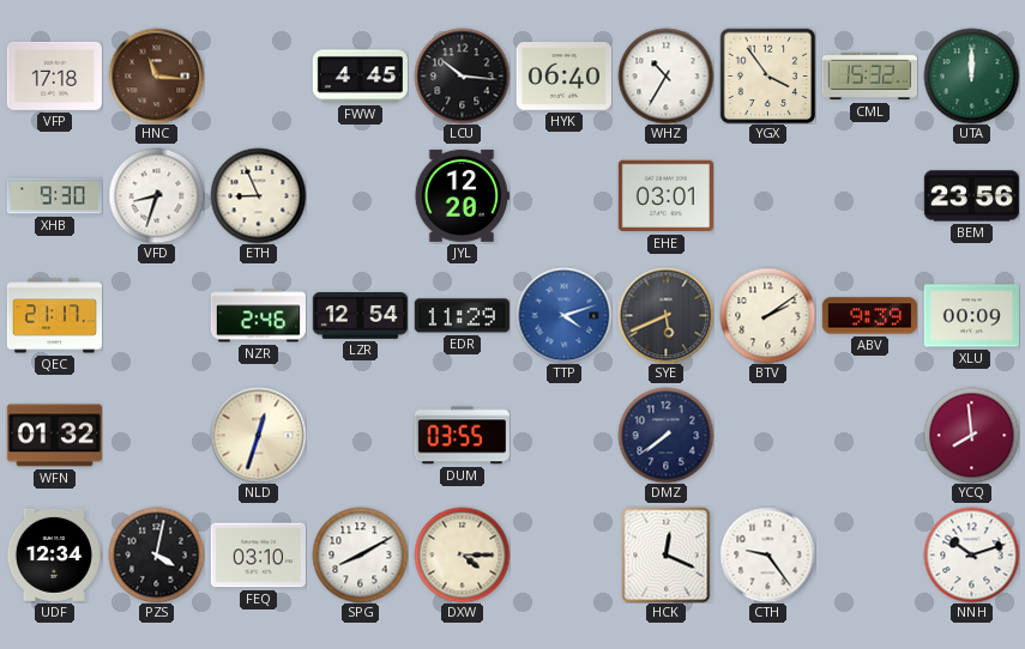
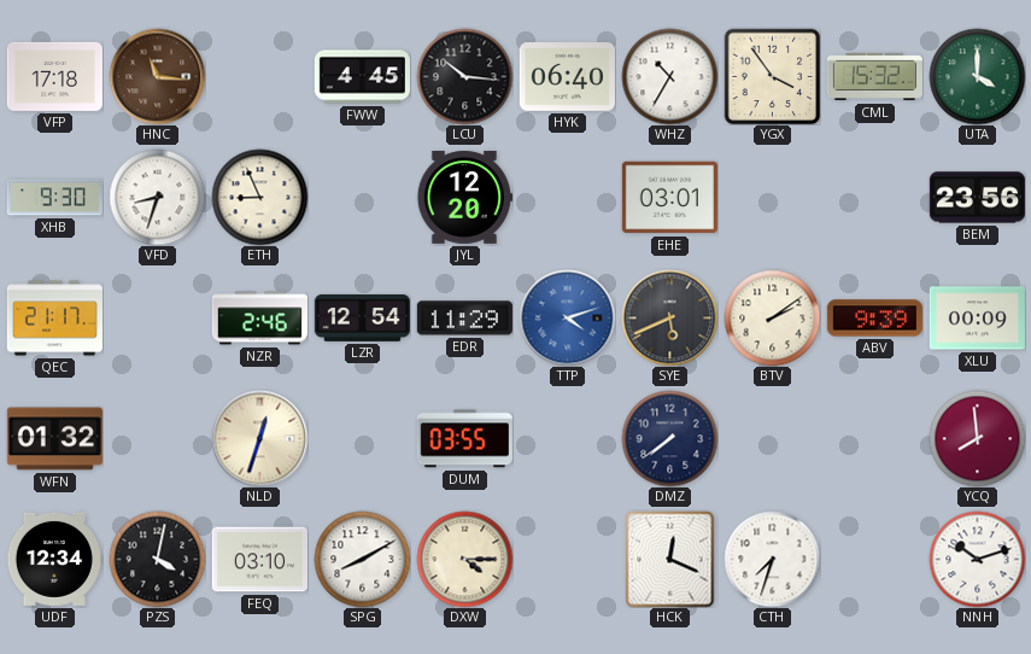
UTA: 12:00 -> 4:00
CTH: 9:24 -> 7:33
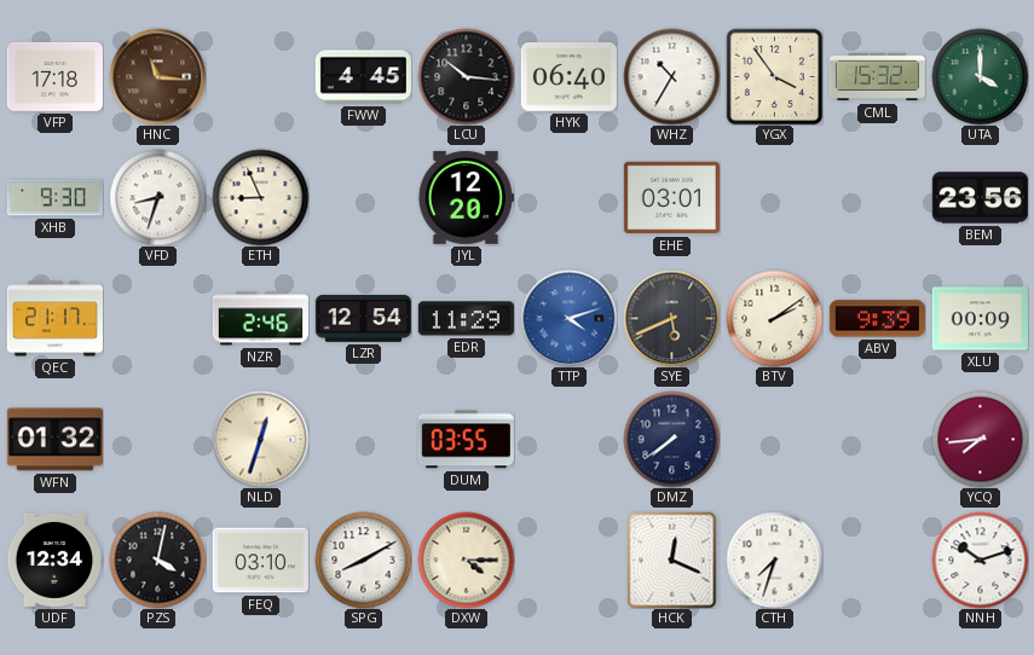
YCQ: 7:59 -> 7:44
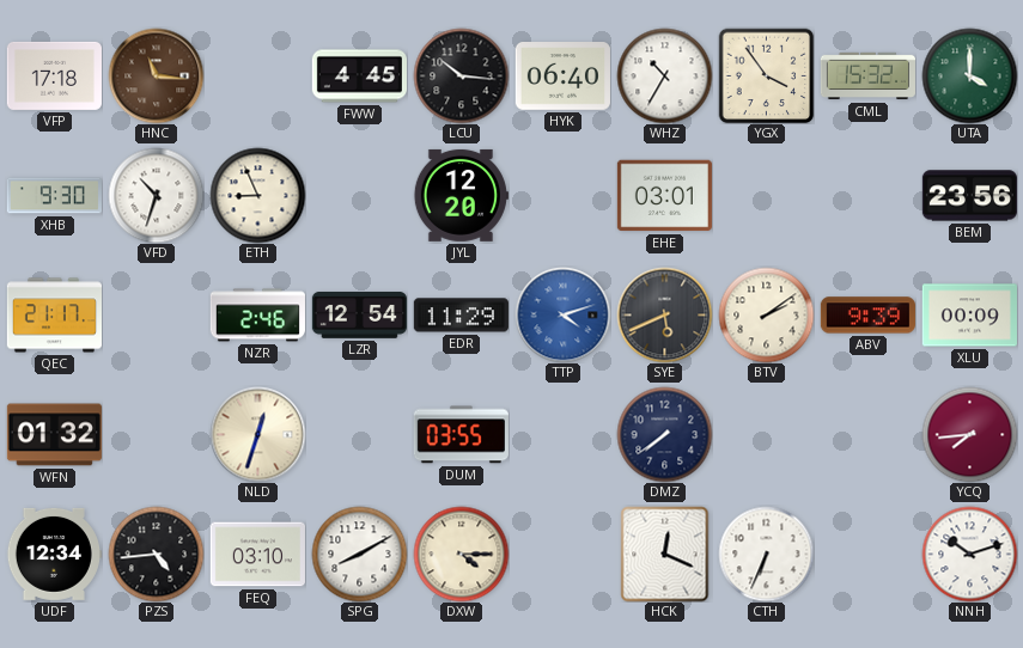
VFD: 8:33 -> 10:33
PZS: 4:02 -> 4:44
CTH: 7:33 -> 6:34
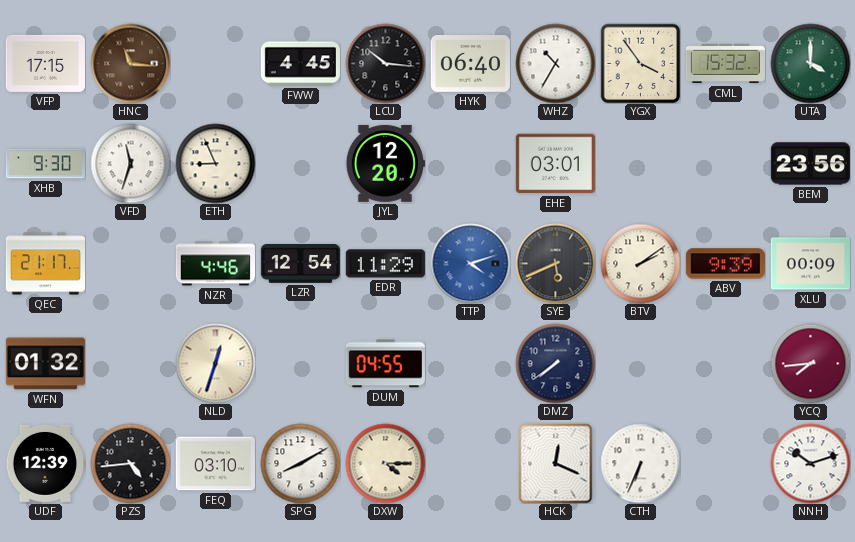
VFP: 17:18 -> 17:15
VFD: 10:33 -> 11:33
NZR: 2:46 -> 4:46
DUM: 03:55 -> 04:55
UDF: 12:34 -> 12:39
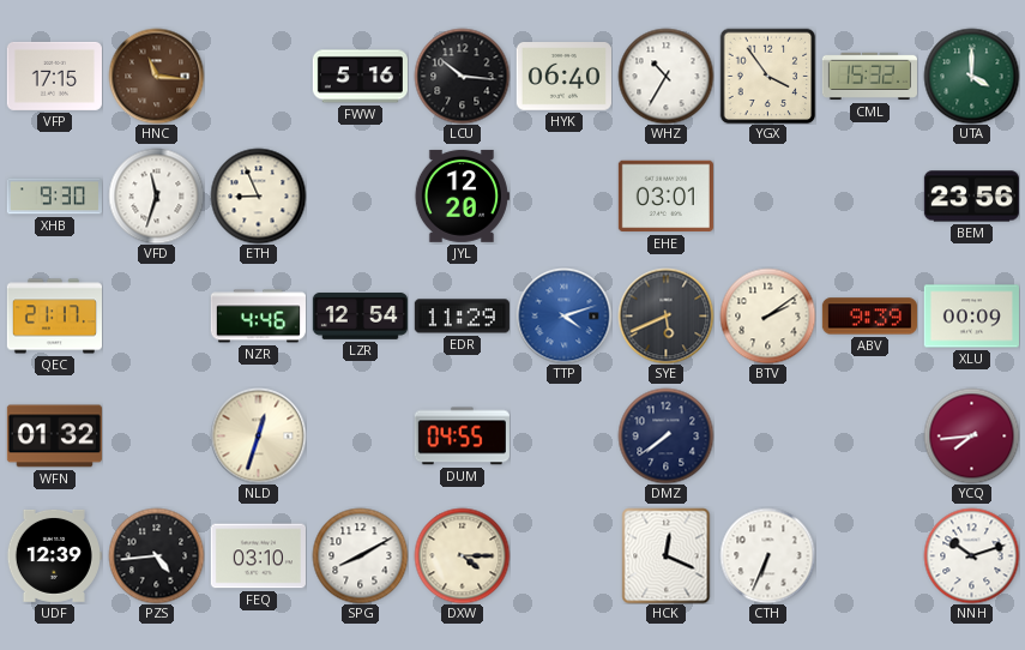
FWW: 4:45 -> 5:16
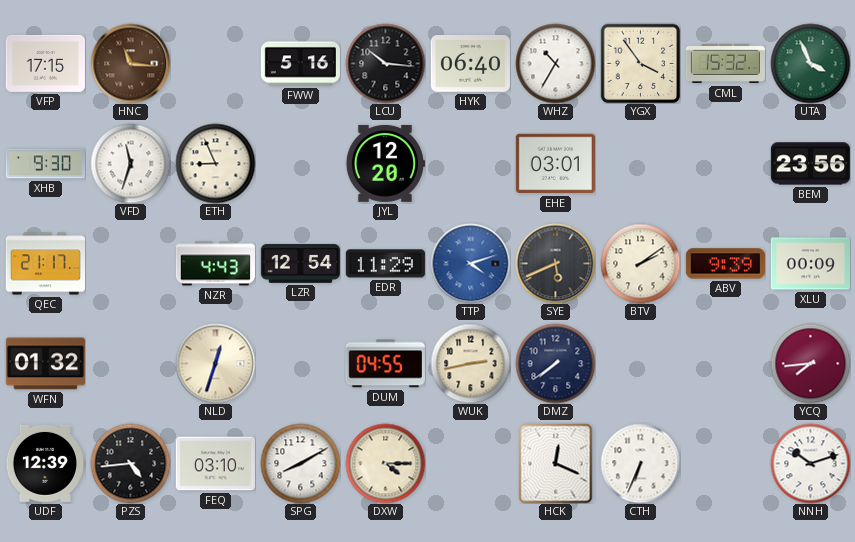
UTA: 4:00 -> 3:56
NZR: 4:46 -> 4:43
WUK: none -> 2:43
